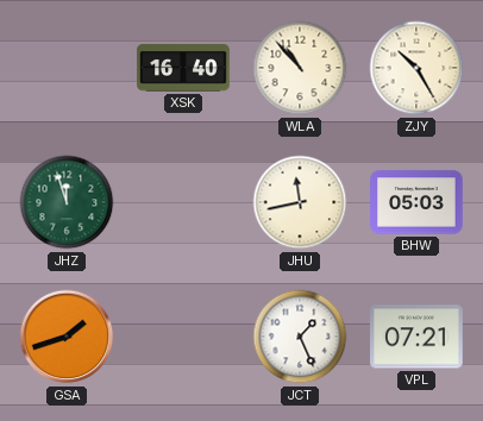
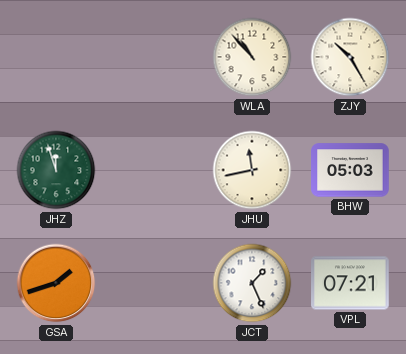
XSK: 16:40 -> none
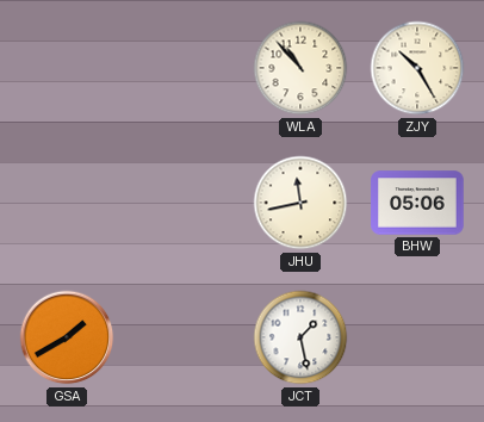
JHZ: 11:57 -> none
BHW: 05:03 -> 05:06
GSA: 1:42 -> 1:40
JCT: 1:26 -> 1:28
VPL: 07:21 -> none
